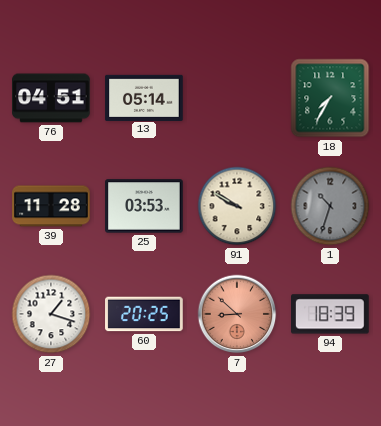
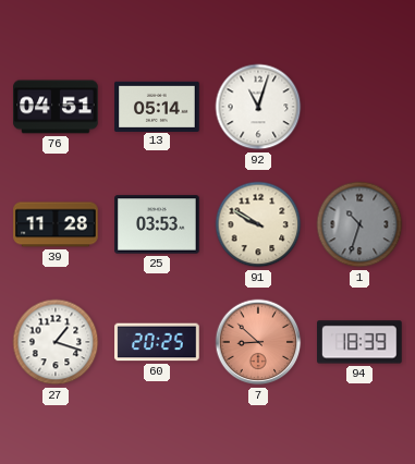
92: none -> 11:03
18: 7:35 -> none
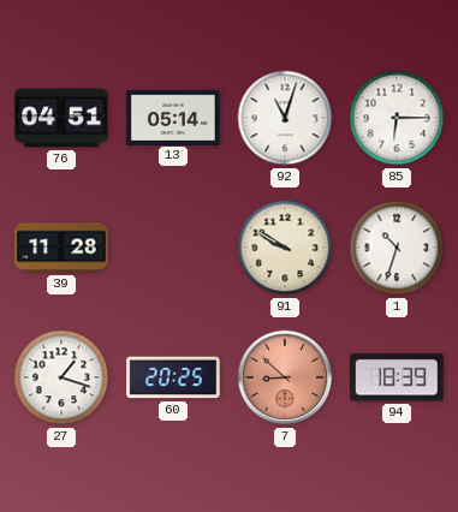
85: none -> 6:15
25: 03:53 -> none
1 dial: grey -> white
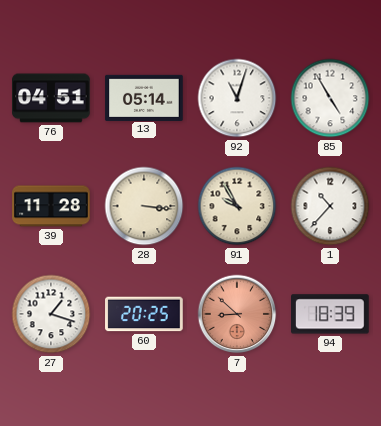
85: 6:15 -> 4:55
28: none -> 3:16
91: 9:50 -> 9:55
1: 10:33 -> 10:37
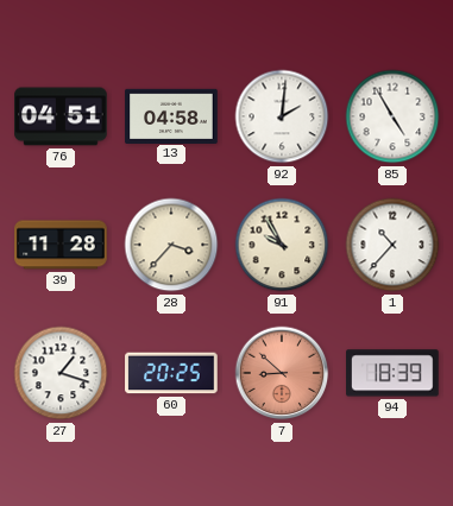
13: 05:14 -> 04:58
92: 11:03 -> 2:01
28: 3:16 -> 3:37
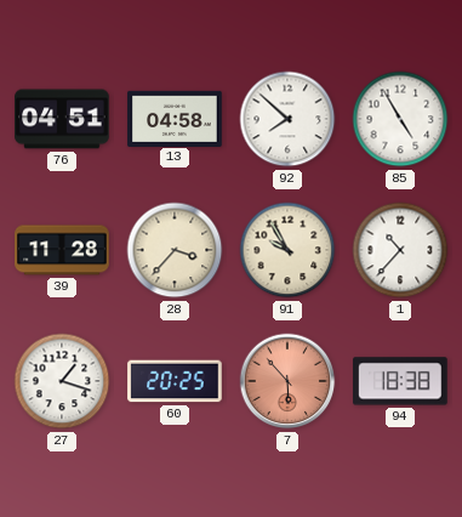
92: 2:01 -> 7:52
7: 8:52 -> 5:53
94: 18:39 -> 18:38
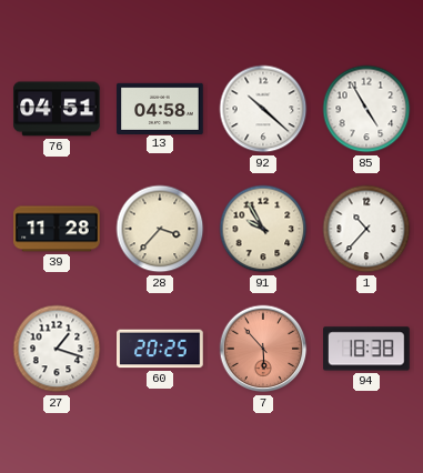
92: 7:52 -> 10:22
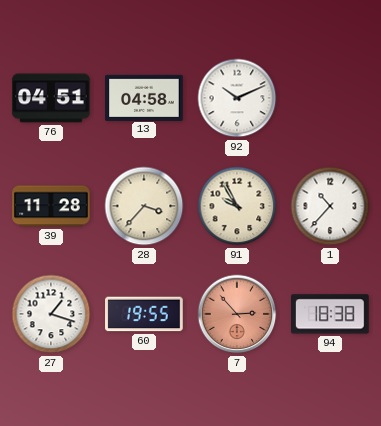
92: 10:22 -> 10:11
85: 4:55 -> none
60: 20:25 -> 19:55
7: 5:53 -> 2:53
